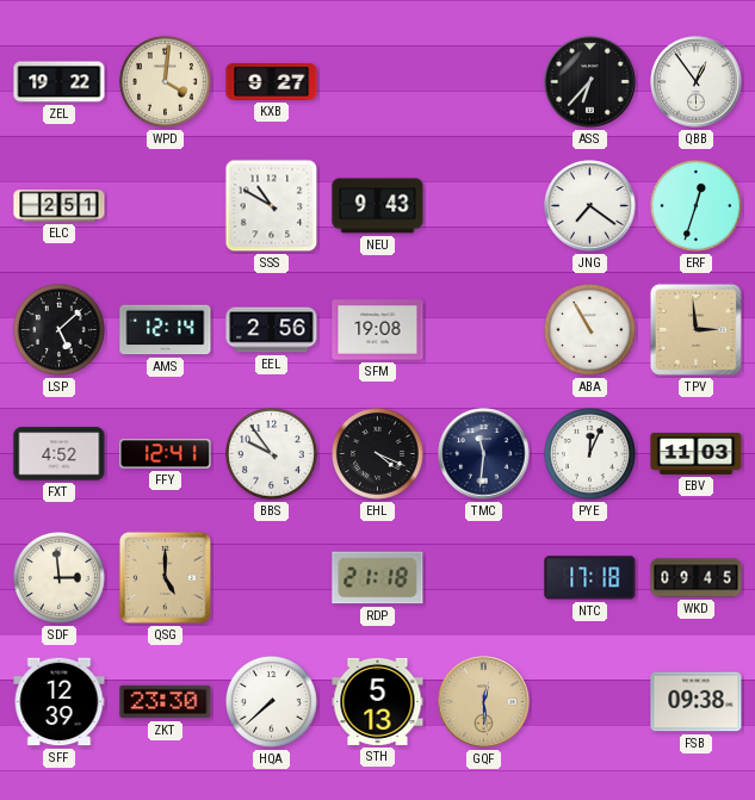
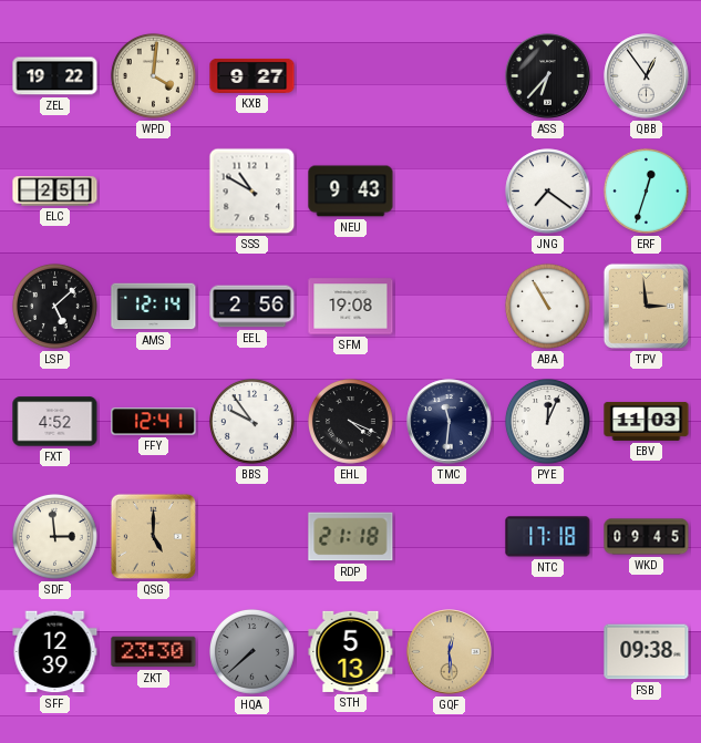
HQA dial: white -> grey
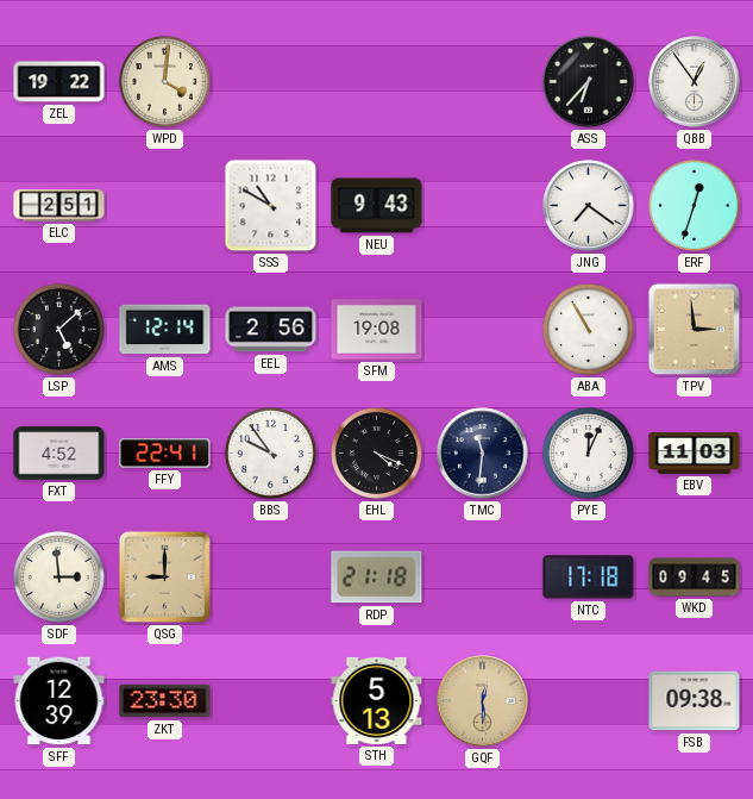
KXB: 9:27 -> none
FFY: 12:41 -> 22:41
QSG: 5:00 -> 9:00
HQA: 7:38 -> none
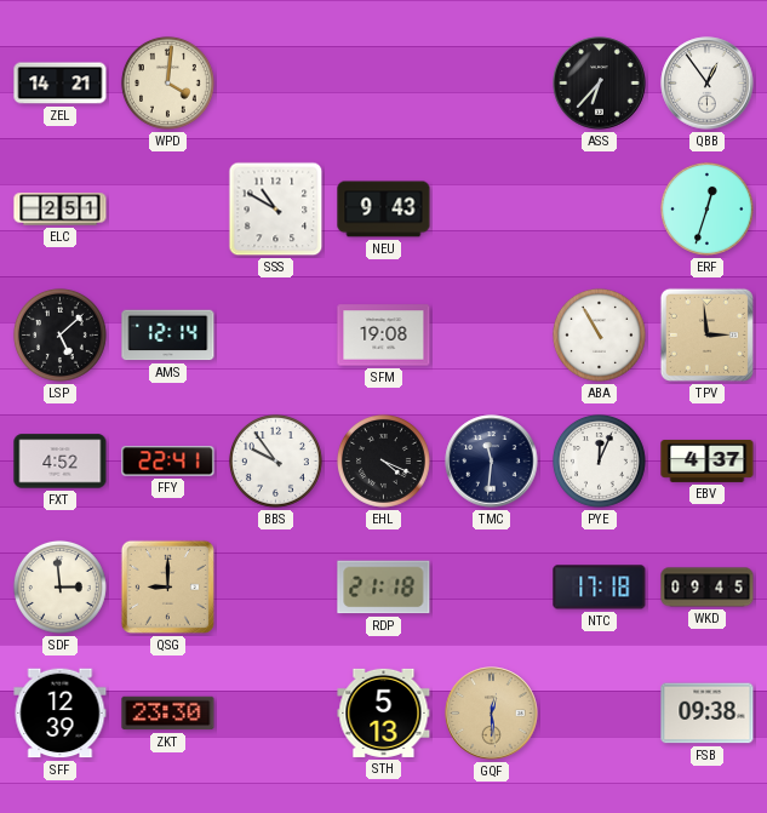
ZEL: 19:22 -> 14:21
JNG: 7:21 -> none
EEL: 2:56 -> none
EBV: 11:03 -> 4:37
